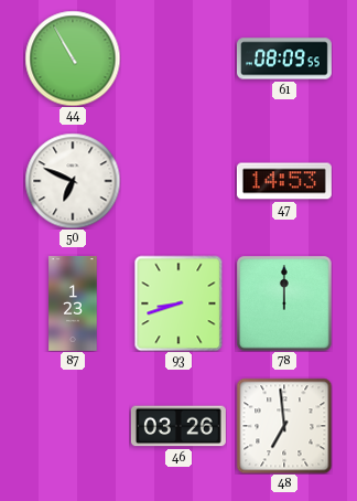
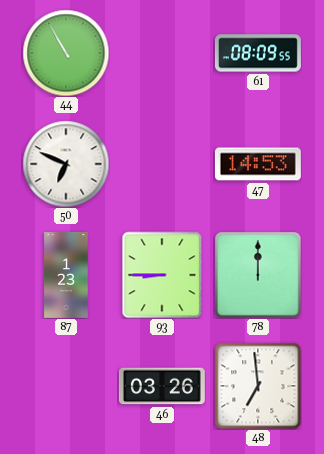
93: 8:42 -> 8:45
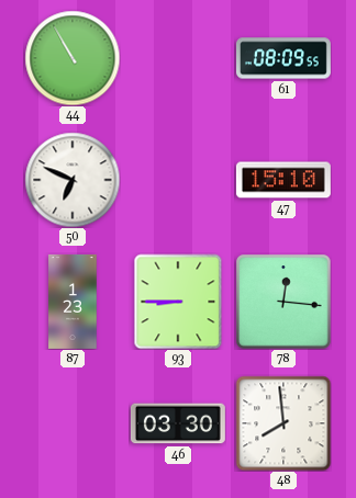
47: 14:53 -> 15:10
78: 12:00 -> 12:16
46: 03:26 -> 03:30
48: 6:59 -> 7:59
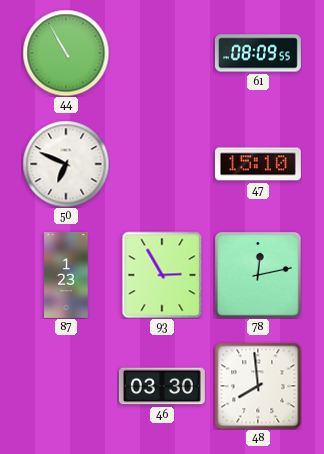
93: 8:45 -> 2:55
78: 12:16 -> 12:13
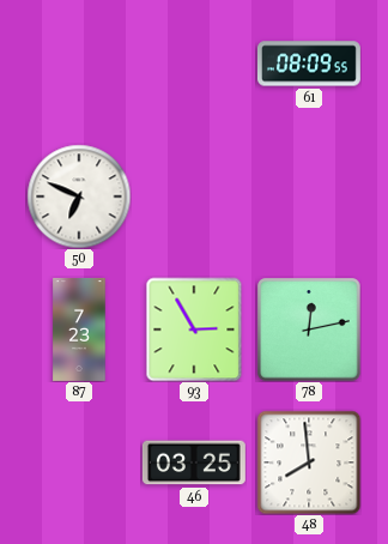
44: 10:55 -> none
47: 15:10 -> none
87: 1:23 -> 7:23
46: 03:30 -> 03:25
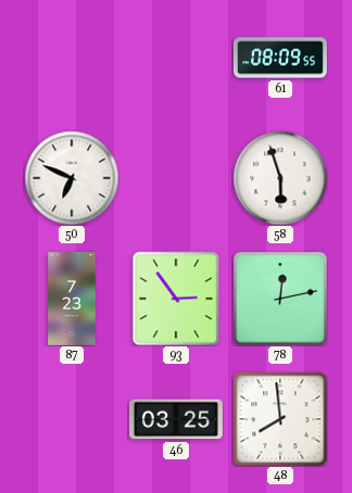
58: none -> 5:57
93: 2:55 -> 2:54
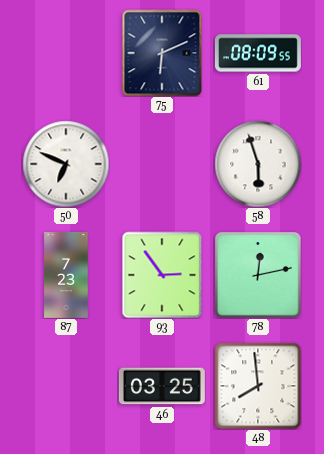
75: none -> 6:11
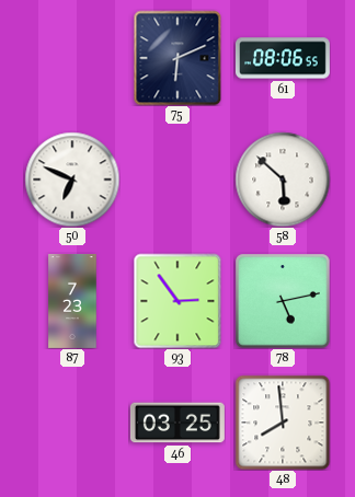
61: 08:09 -> 08:06
58: 5:57 -> 5:52
78: 12:13 -> 5:13
